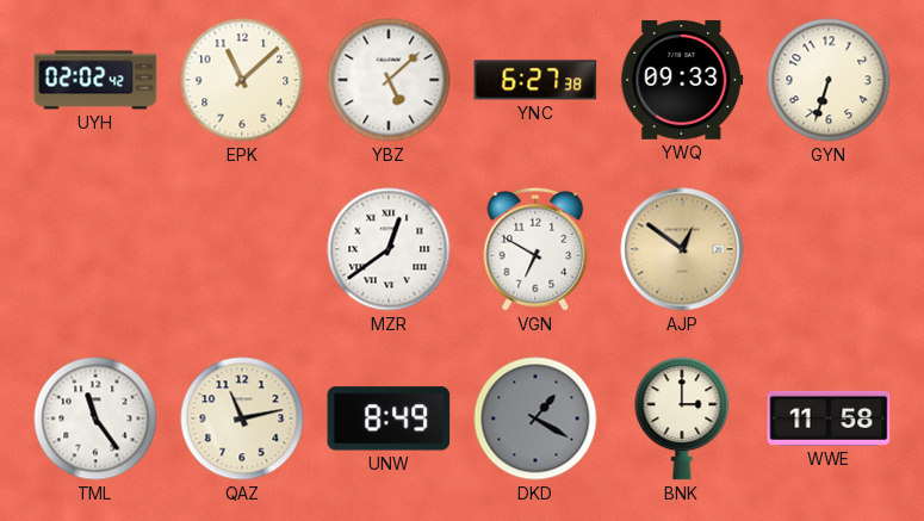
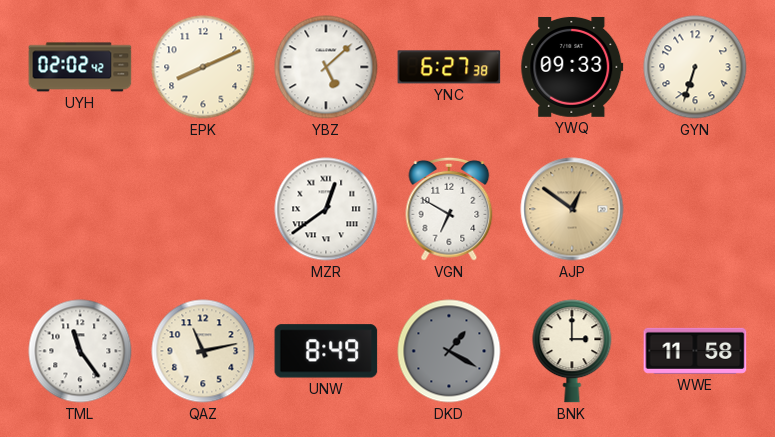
EPK: 11:08 -> 8:11
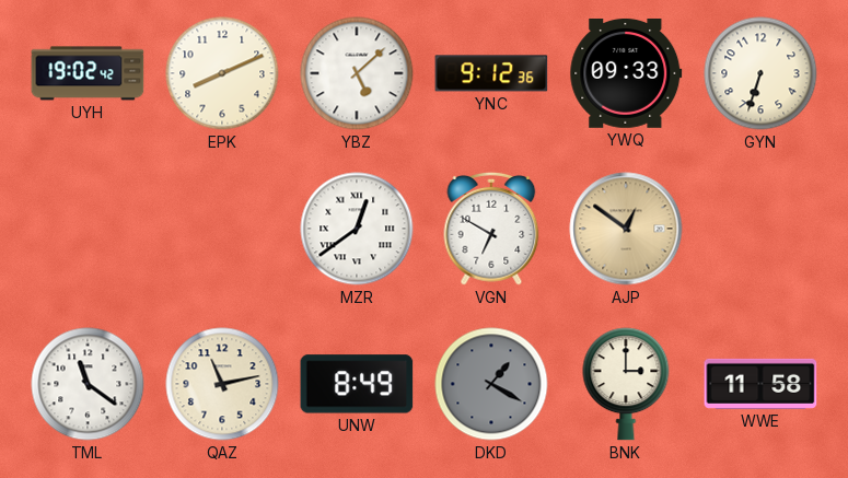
UYH: 02:02 -> 19:02
YNC: 6:27 -> 9:12
TML: 11:24 -> 11:21
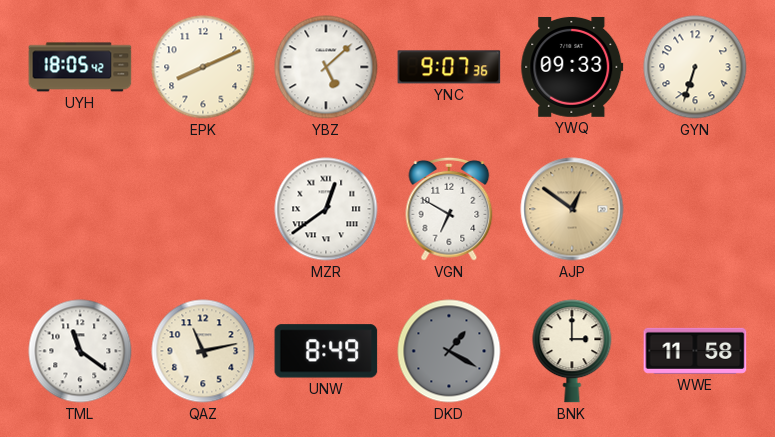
UYH: 19:02 -> 18:05
YNC: 9:12 -> 9:07
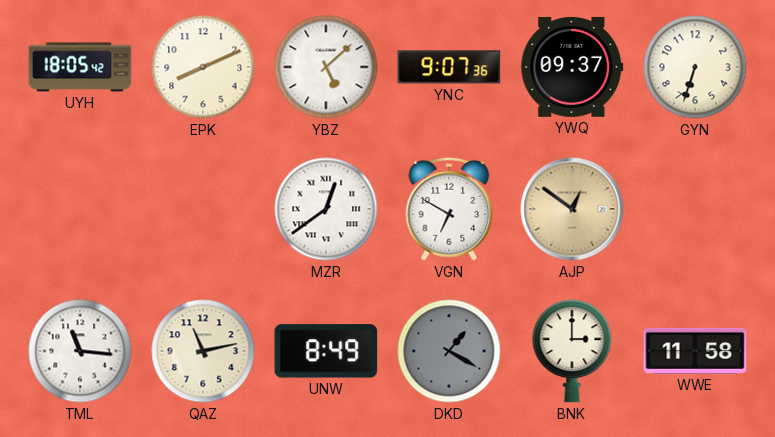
YWQ: 09:33 -> 09:37
TML: 11:21 -> 11:16
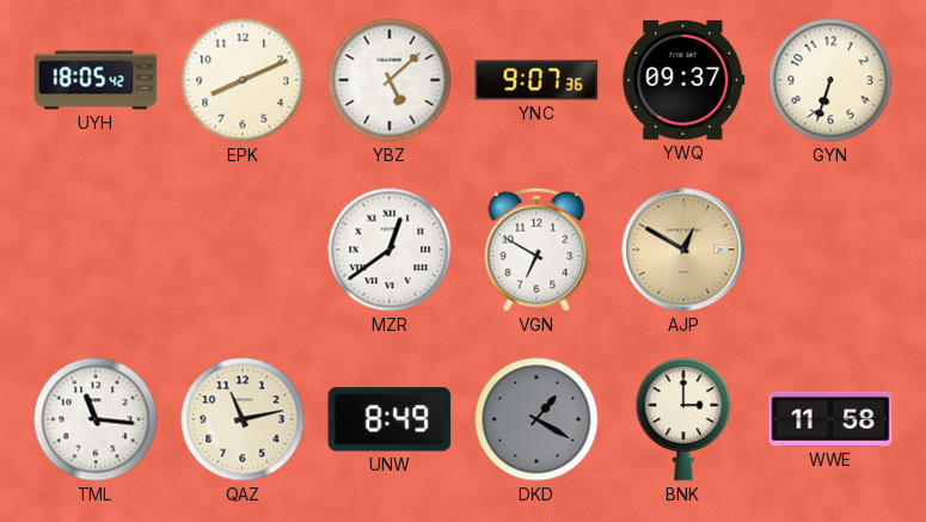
AJP: 12:51 -> 12:50
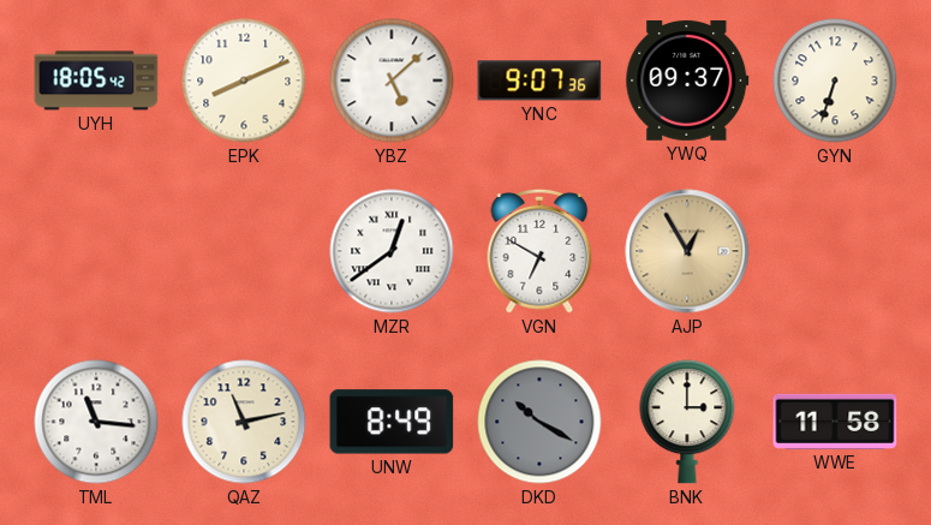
AJP: 12:50 -> 12:55
DKD: 1:20 -> 10:20
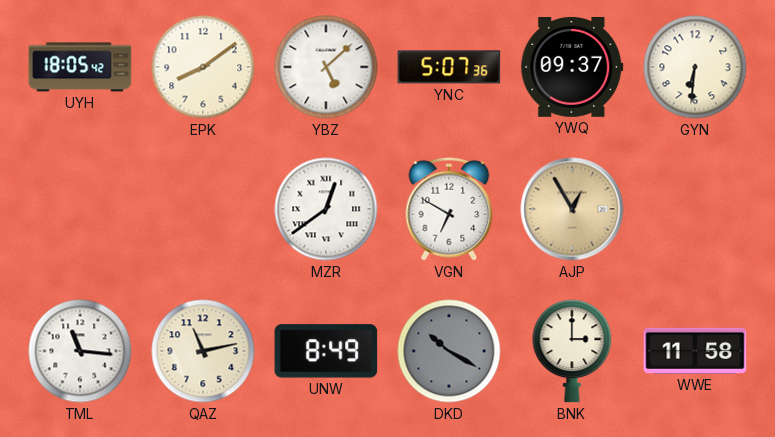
EPK: 8:11 -> 8:09
YNC: 9:07 -> 5:07
GYN: 6:33 -> 6:31
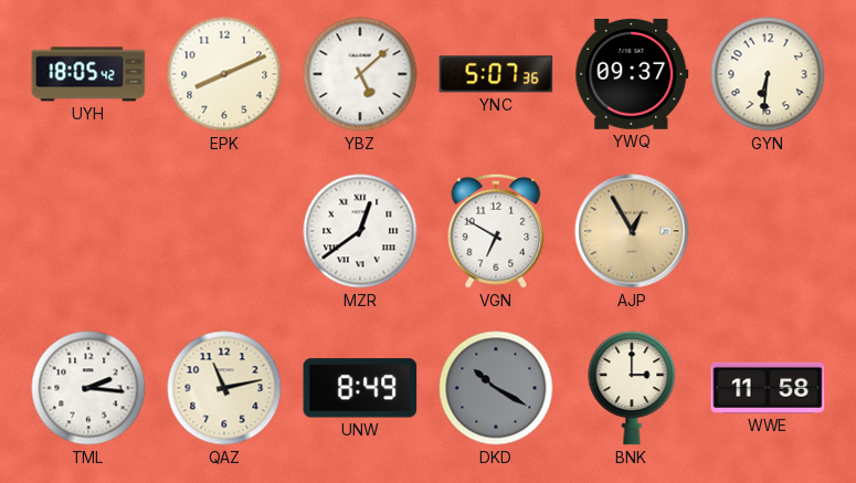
EPK: 8:09 -> 8:11
TML: 11:16 -> 2:16
